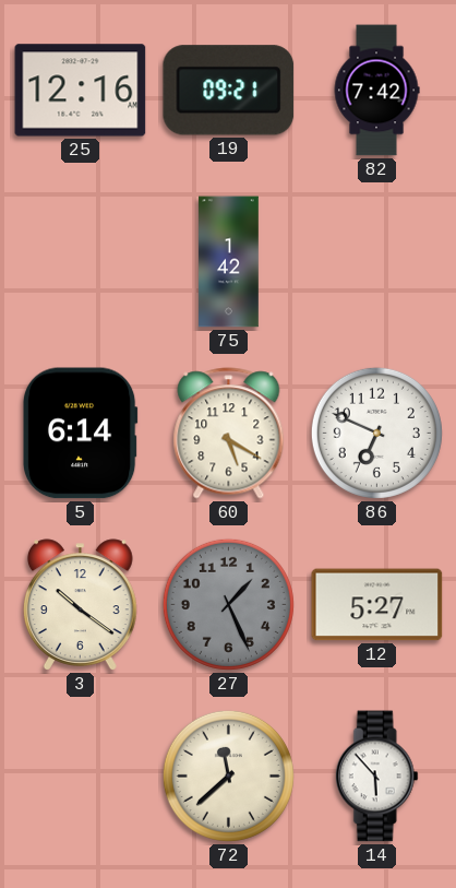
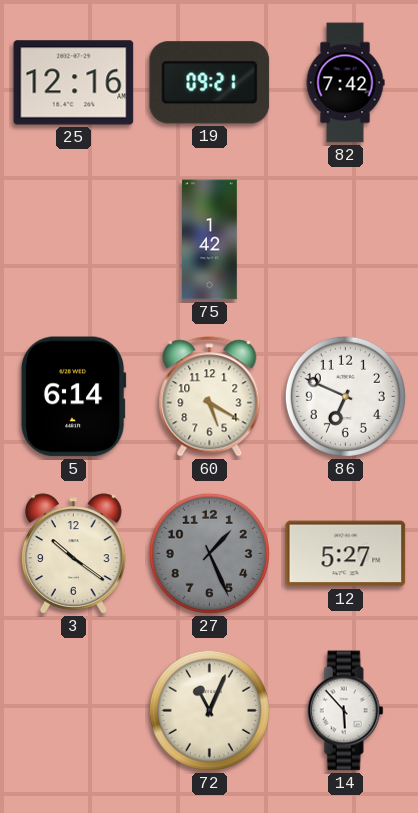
72: 11:38 -> 11:04
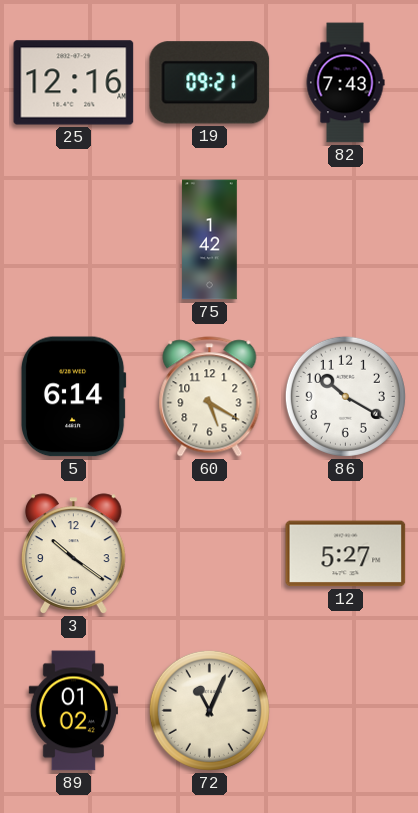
82: 7:42 -> 7:43
86: 6:49 -> 10:20
27: 1:26 -> none
89: none -> 01:02
14: 5:53 -> none
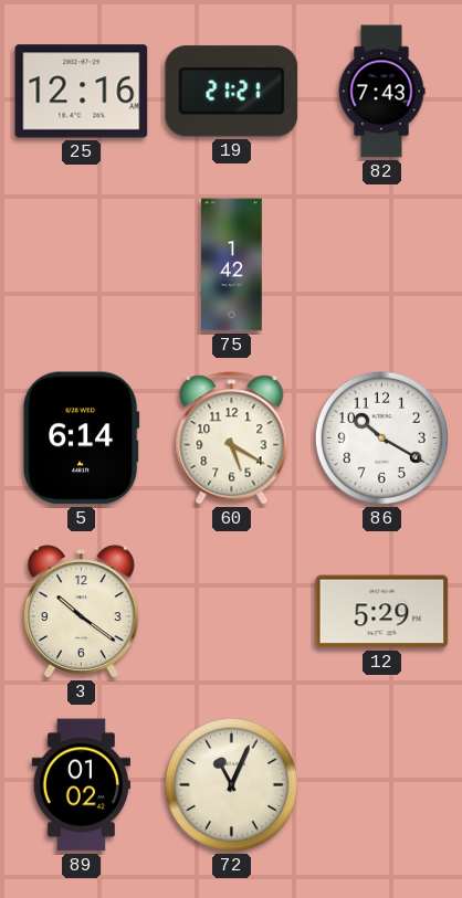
19: 09:21 -> 21:21
12: 5:27 -> 5:29
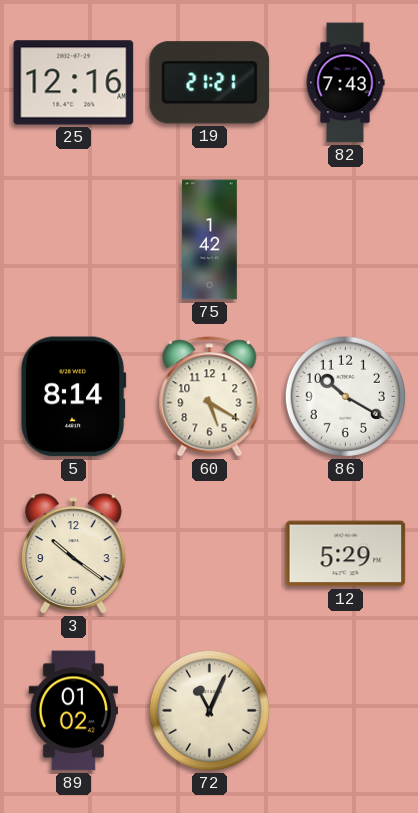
5: 6:14 -> 8:14
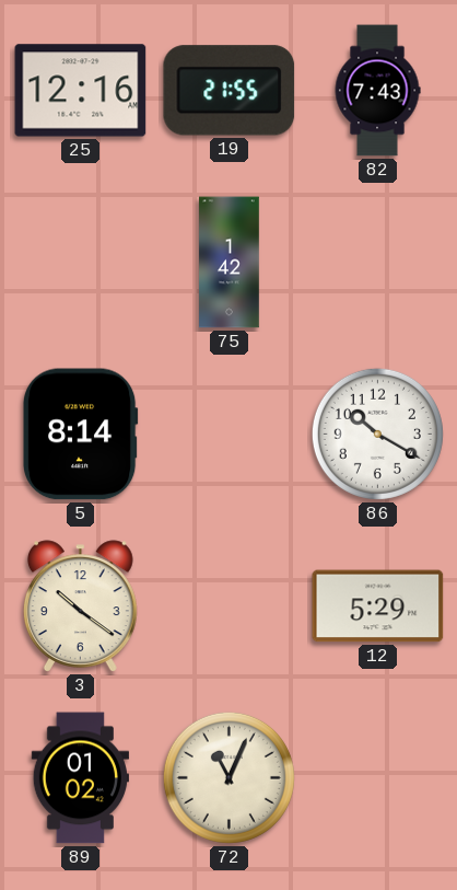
19: 21:21 -> 21:55
60: 5:20 -> none
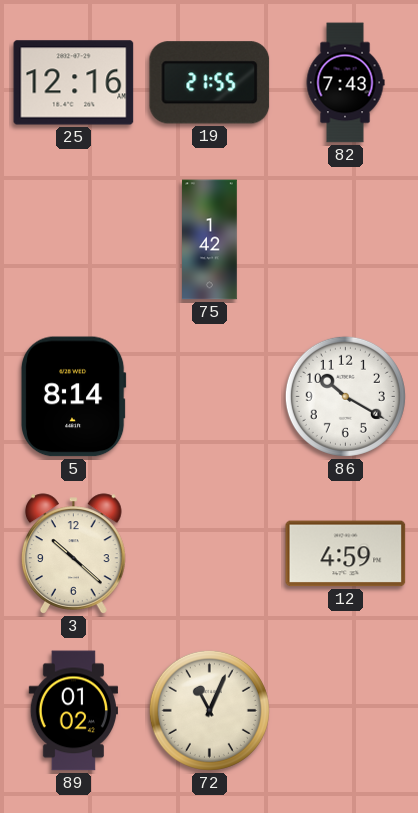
3: 10:21 -> 10:22
12: 5:29 -> 4:59
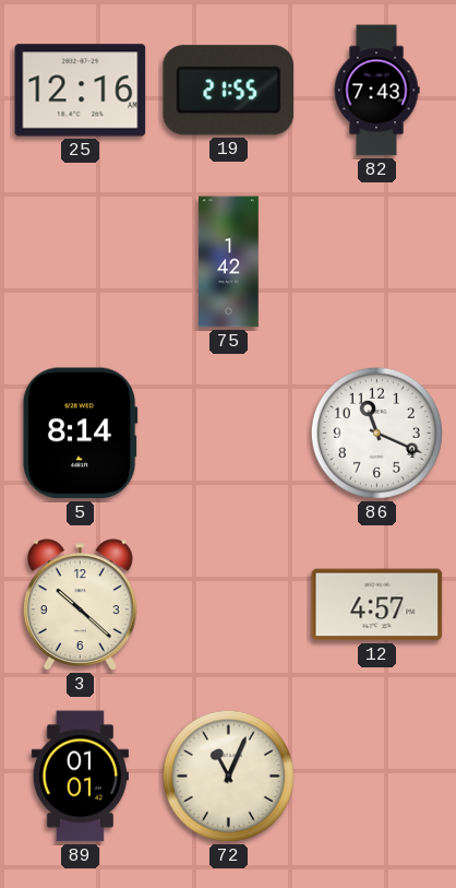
86: 10:20 -> 11:19
12: 4:59 -> 4:57
89: 01:02 -> 01:01
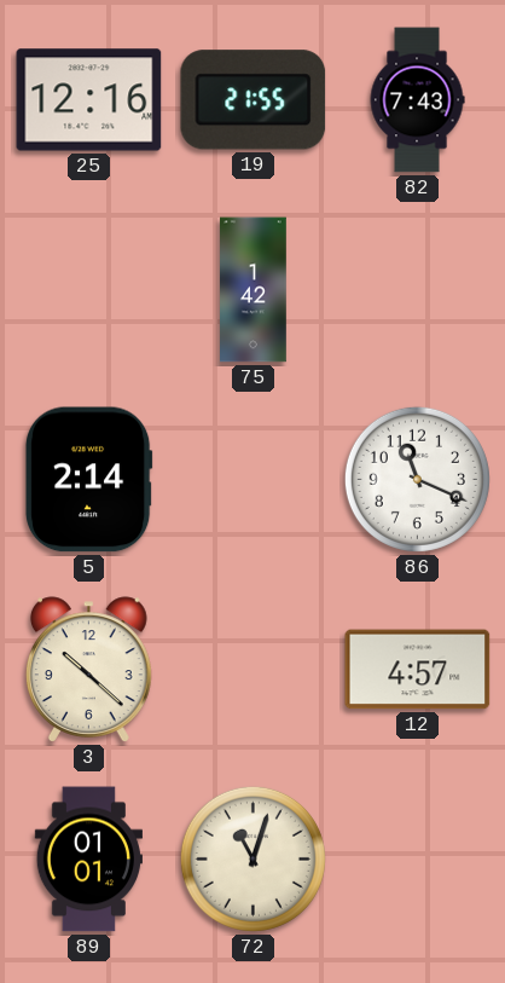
5: 8:14 -> 2:14
72: 11:04 -> 11:03
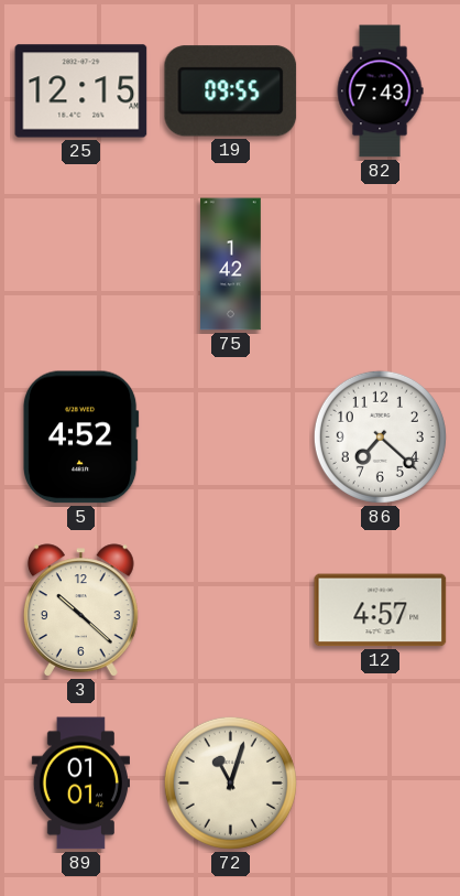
25: 12:16 -> 12:15
19: 21:55 -> 09:55
5: 2:14 -> 4:52
86: 11:19 -> 7:22
